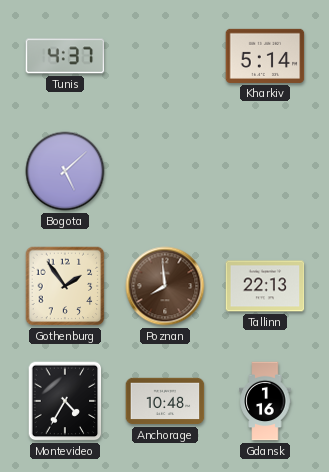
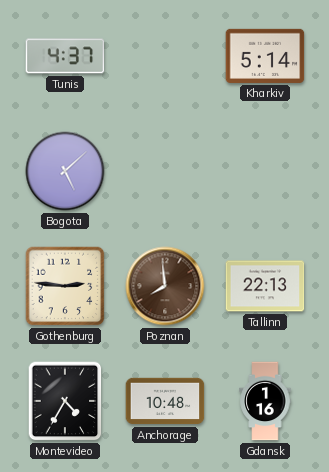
Gothenburg: 1:54 -> 2:46
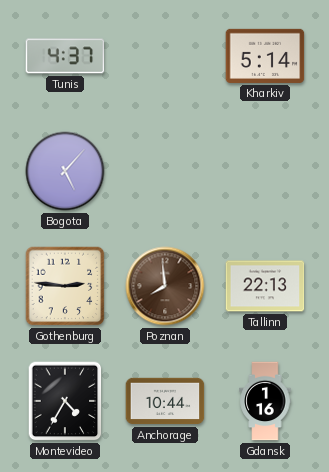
Bogota: 5:08 -> 5:07
Anchorage: 10:48 -> 10:44
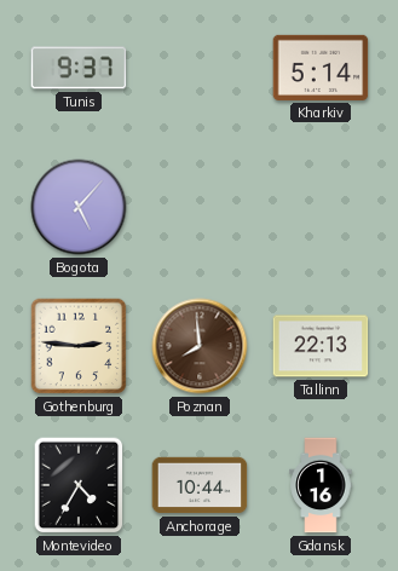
Tunis: 4:37 -> 9:37
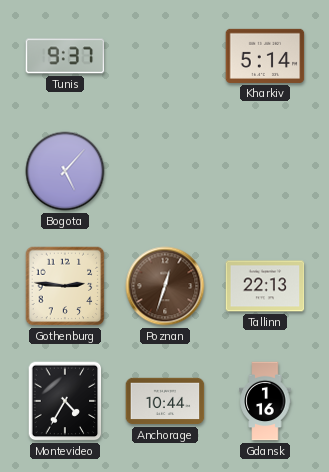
Poznan: 7:59 -> 12:33
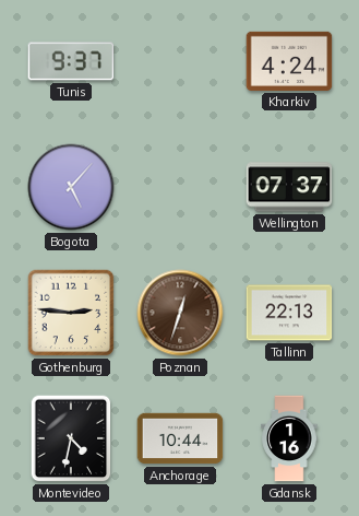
Kharkiv: 5:14 -> 4:24
Wellington: none -> 07:37
Montevideo: 4:35 -> 4:32
